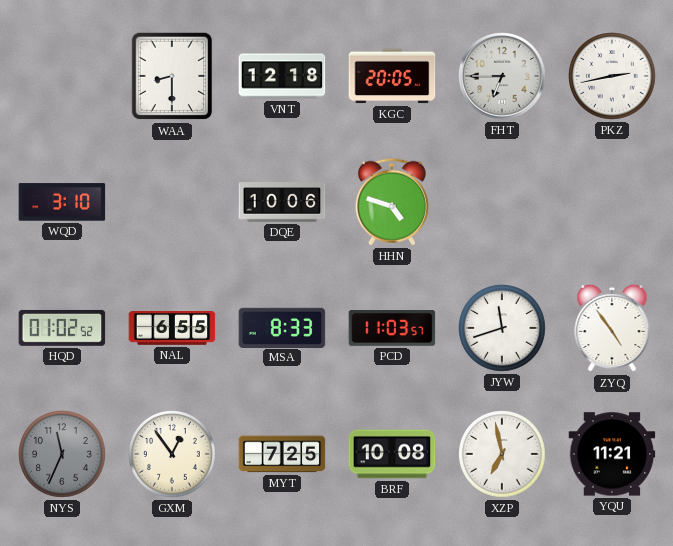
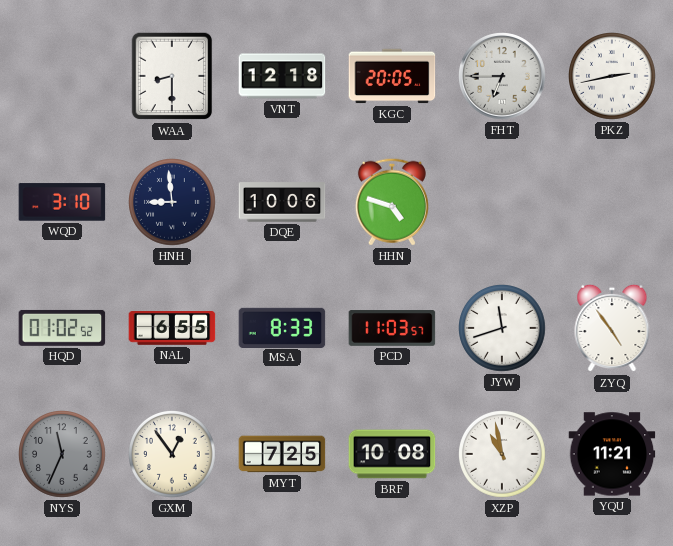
HNH: none -> 8:59
XZP: 6:58 -> 10:58
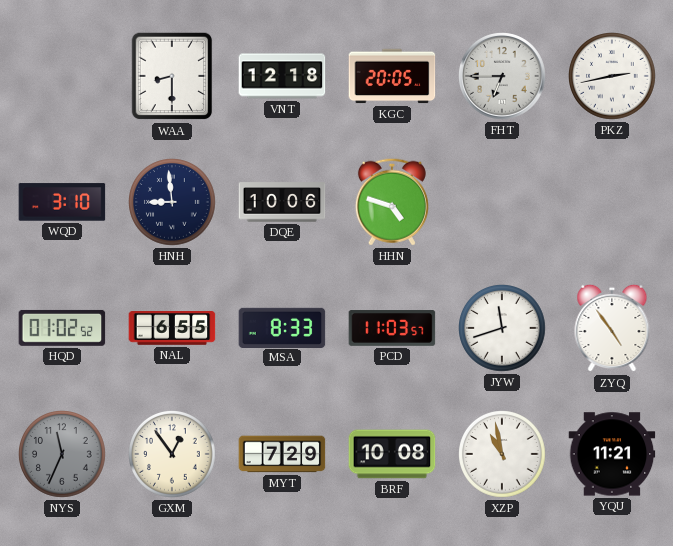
MYT: 7:25 -> 7:29
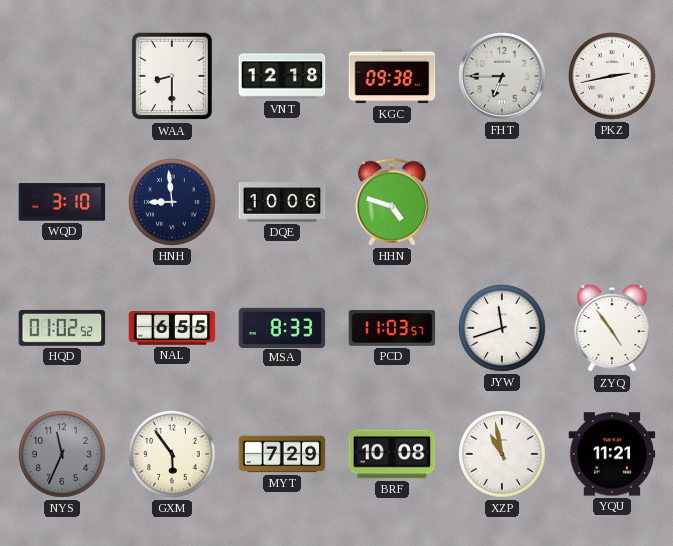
KGC: 20:05 -> 09:38
GXM: 12:54 -> 5:54
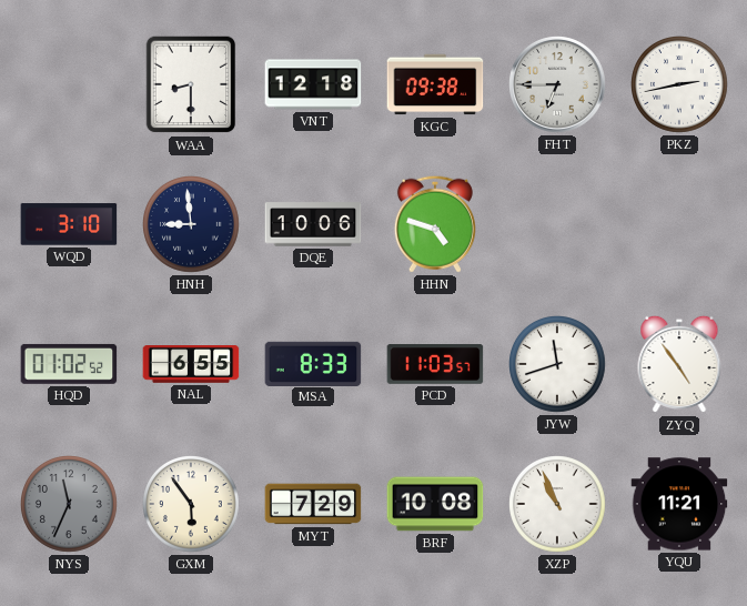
XZP: 10:58 -> 10:56
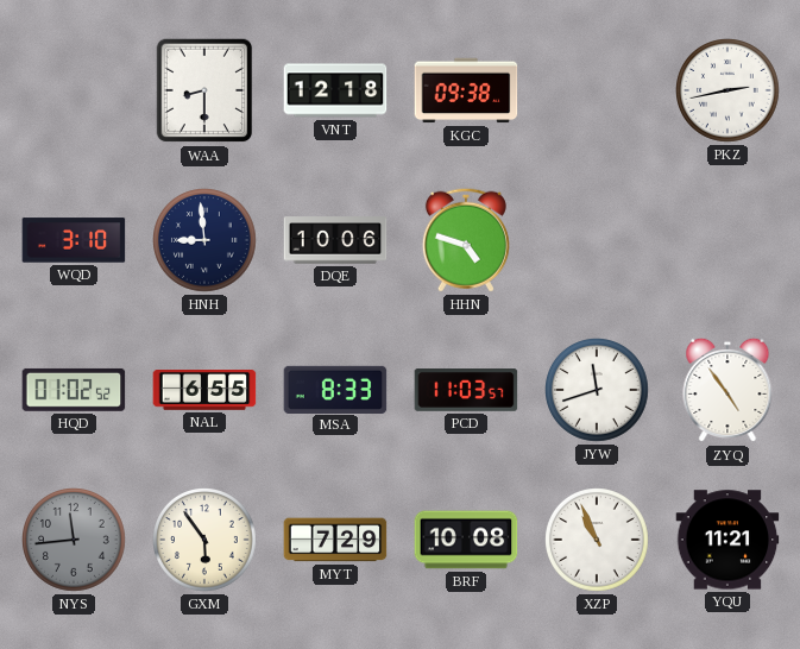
FHT: 6:45 -> none
NYS: 11:34 -> 11:44
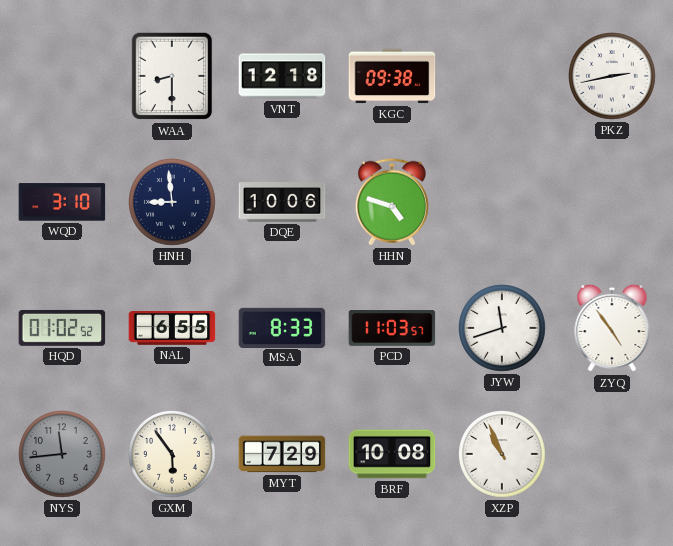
YQU: 11:21 -> none
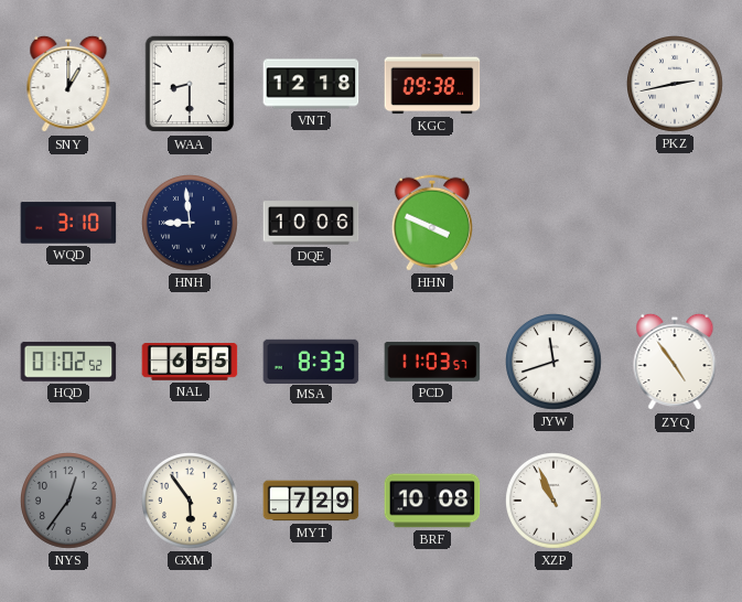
SNY: none -> 1:00
HHN: 4:48 -> 3:49
NYS: 11:44 -> 12:36
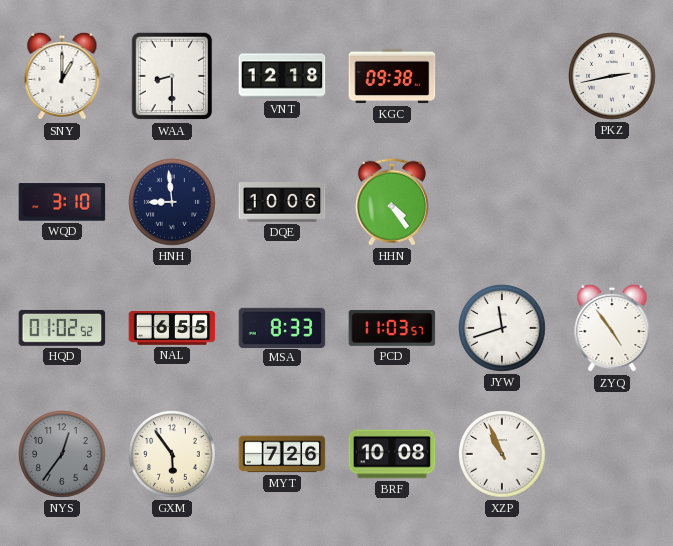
HHN: 3:49 -> 4:24
MYT: 7:29 -> 7:26
